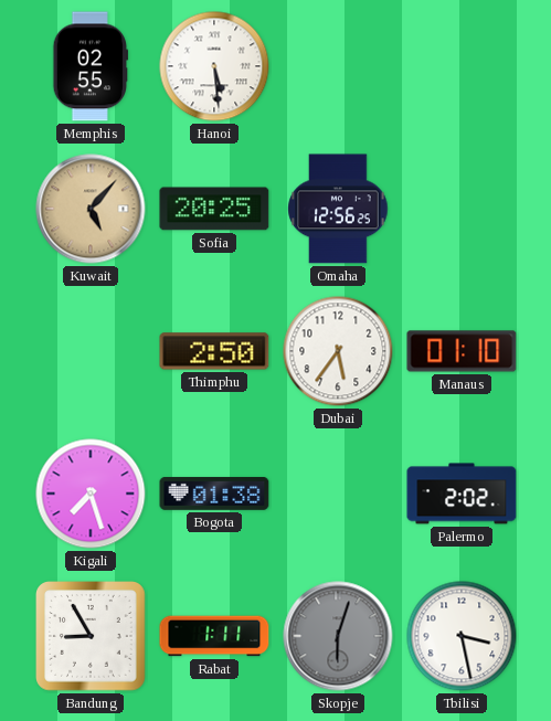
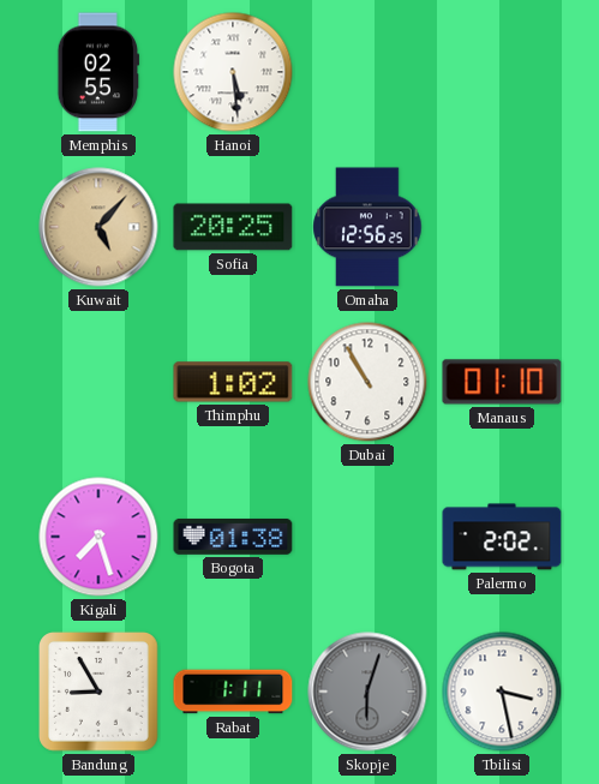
Thimphu: 2:50 -> 1:02
Dubai: 5:36 -> 10:55
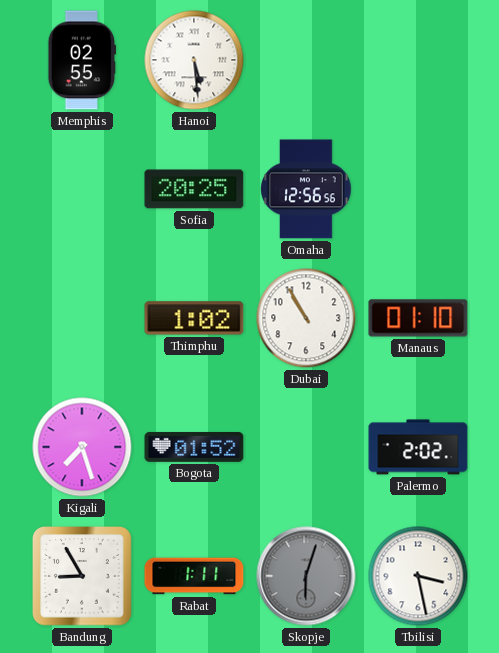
Kuwait: 5:07 -> none
Omaha: 12:56:25 -> 12:56:56
Bogota: 01:38 -> 01:52
